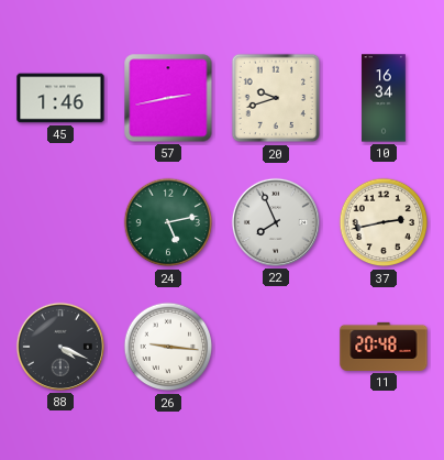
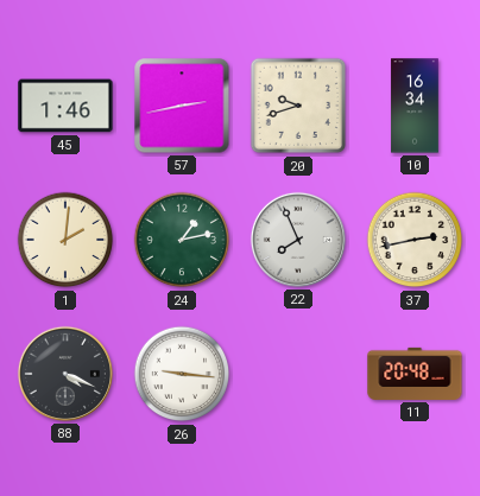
1: none -> 2:01
24: 5:13 -> 1:13
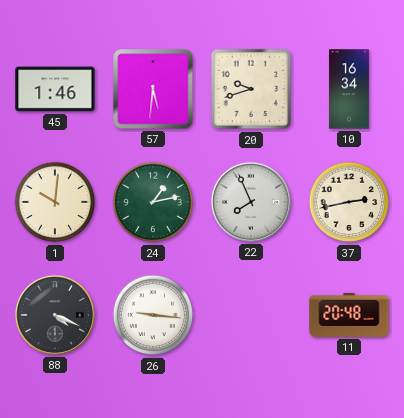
57: 2:43 -> 5:31
1: 2:01 -> 10:01
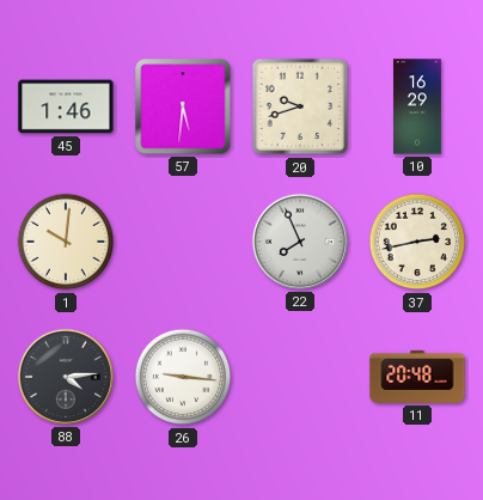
10: 16:34 -> 16:29
24: 1:13 -> none
88: 4:19 -> 4:14
